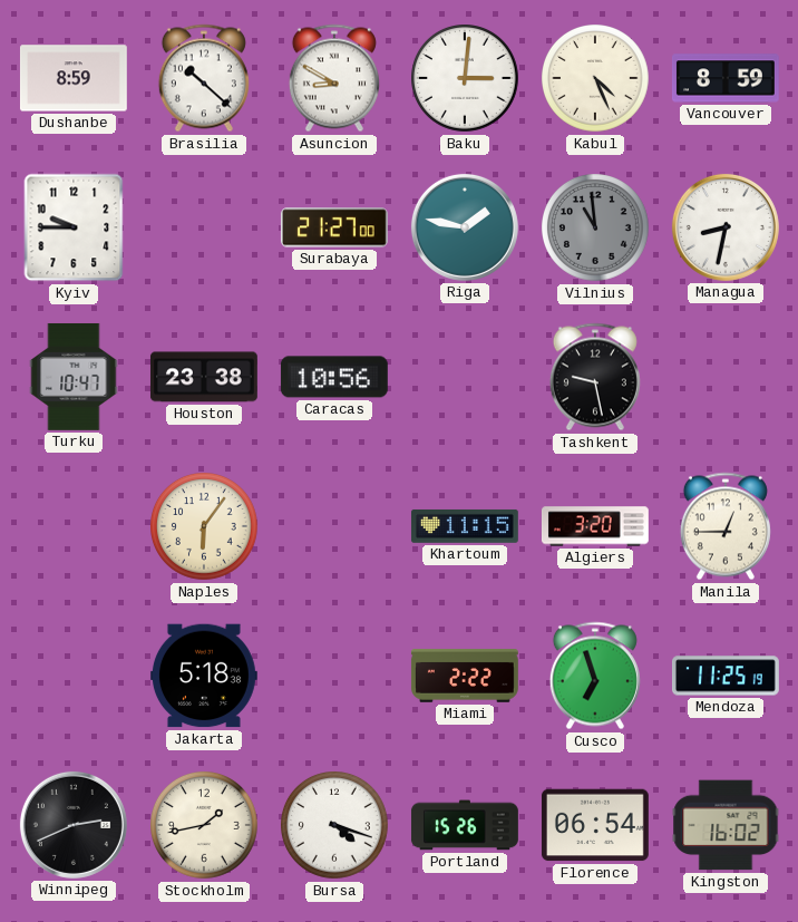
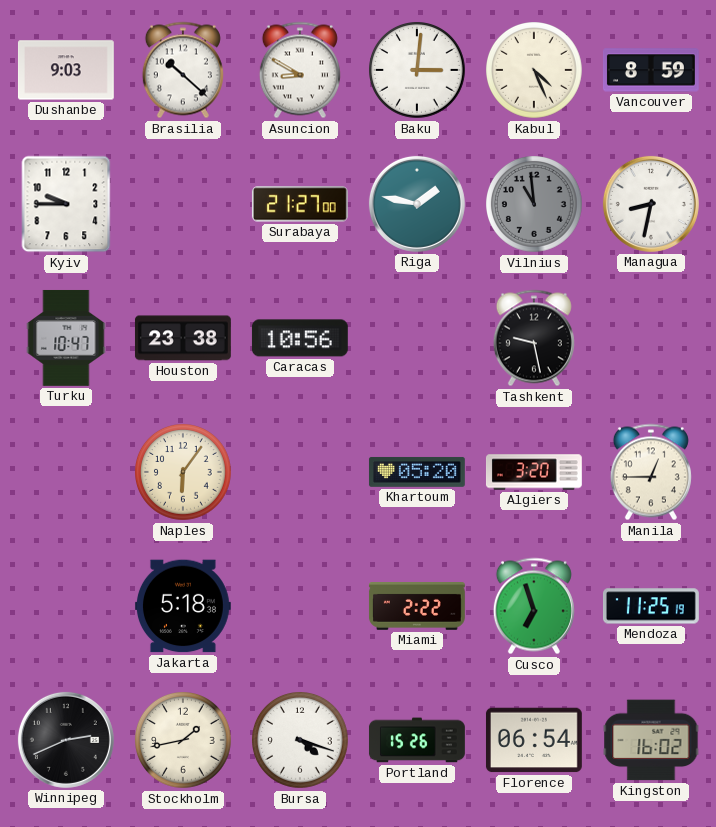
Dushanbe: 8:59 -> 9:03
Khartoum: 11:15 -> 05:20
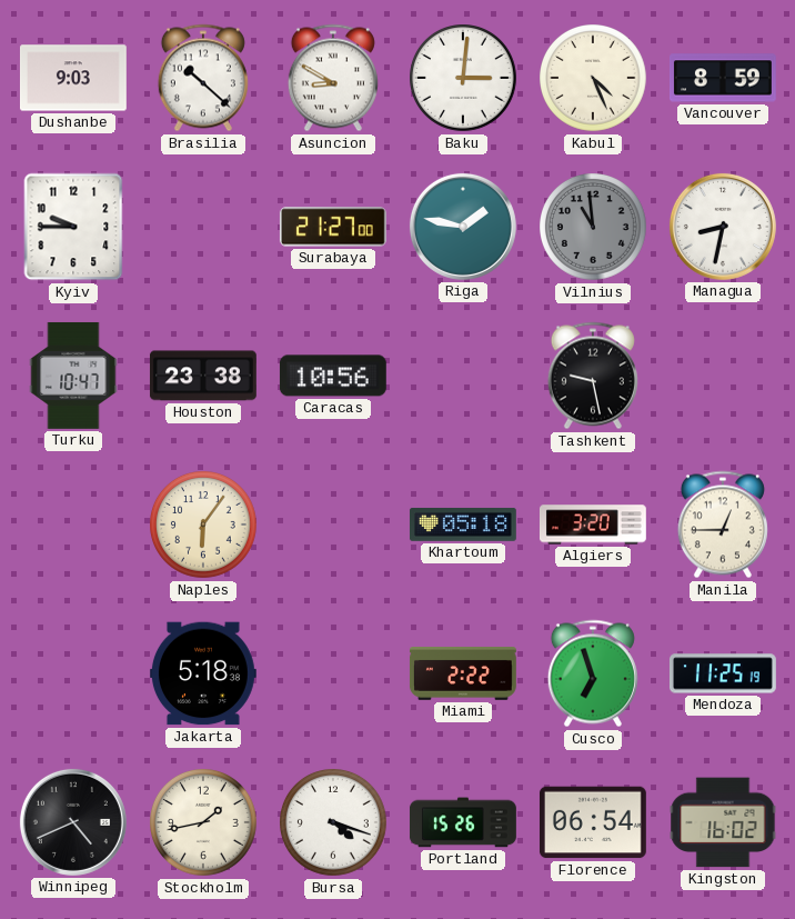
Khartoum: 05:20 -> 05:18
Winnipeg: 2:41 -> 4:41
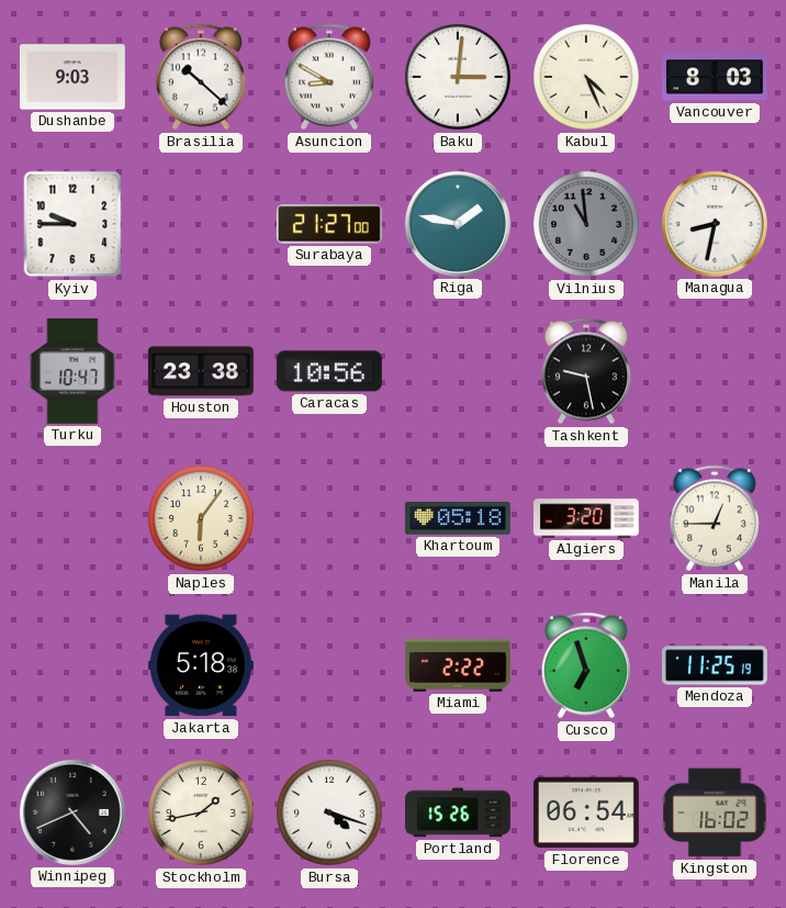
Vancouver: 8:59 -> 8:03
